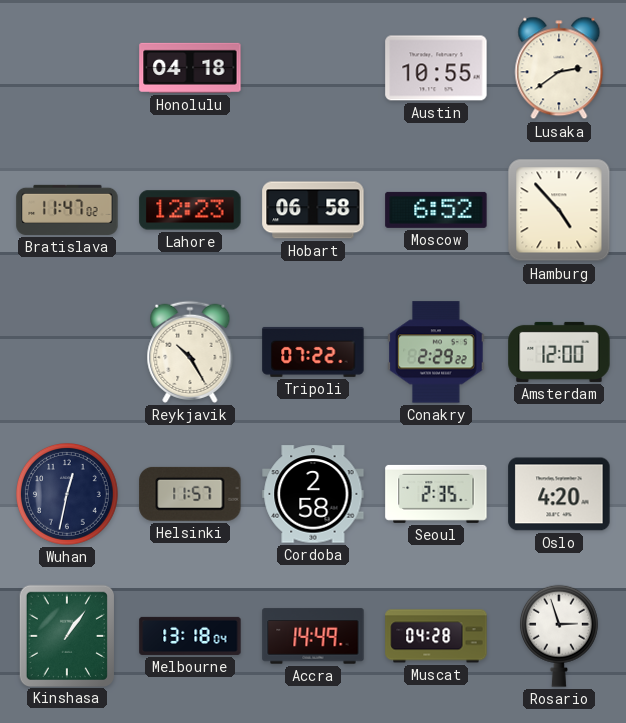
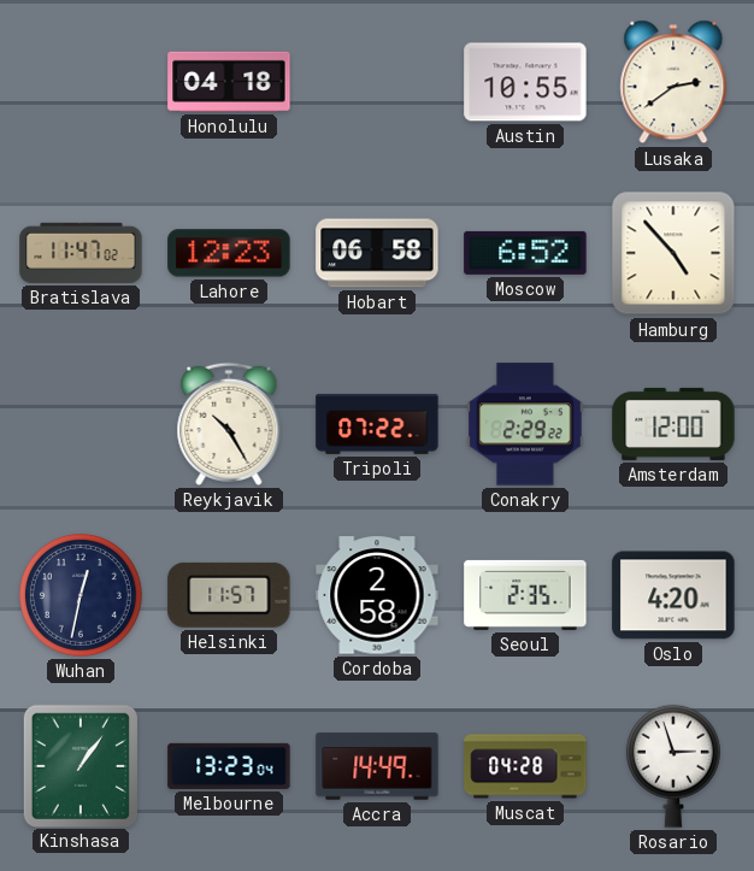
Melbourne: 13:18 -> 13:23
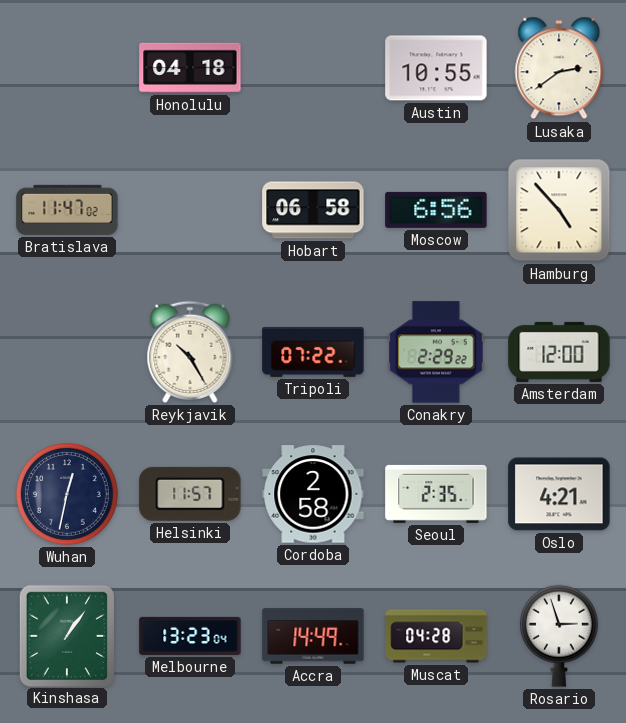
Lahore: 12:23 -> none
Moscow: 6:52 -> 6:56
Oslo: 4:20 -> 4:21
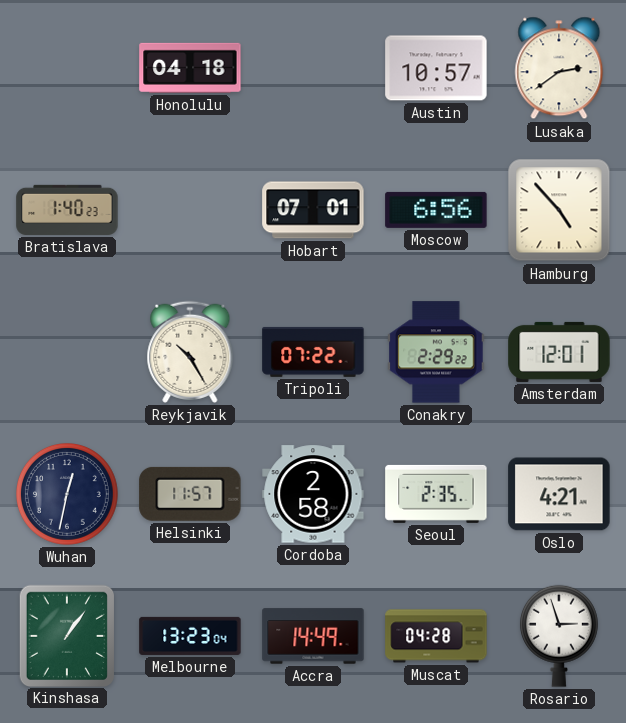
Austin: 10:55 -> 10:57
Bratislava: 11:47 -> 1:40
Hobart: 06:58 -> 07:01
Amsterdam: 12:00 -> 12:01
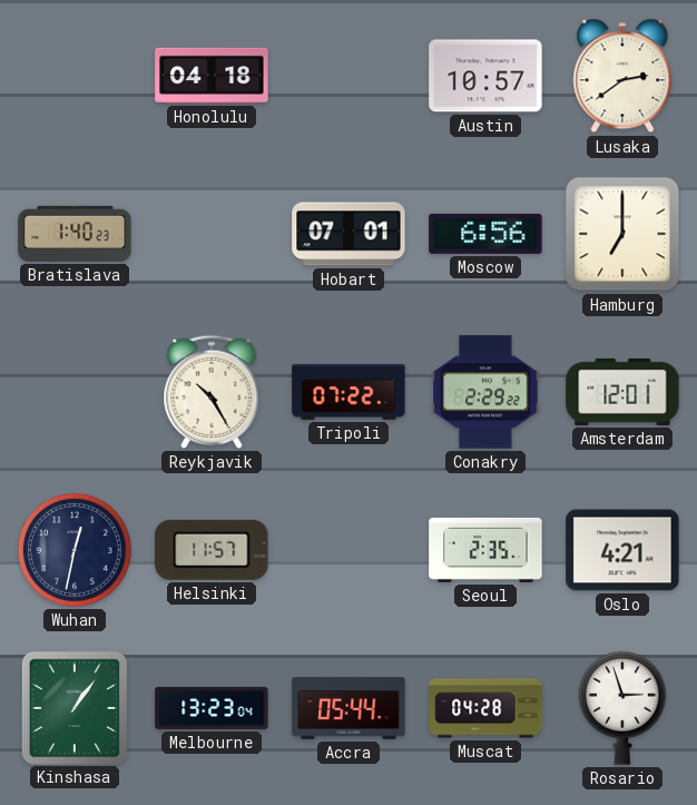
Hamburg: 4:53 -> 7:00
Cordoba: 2:58 -> none
Accra: 14:49 -> 05:44
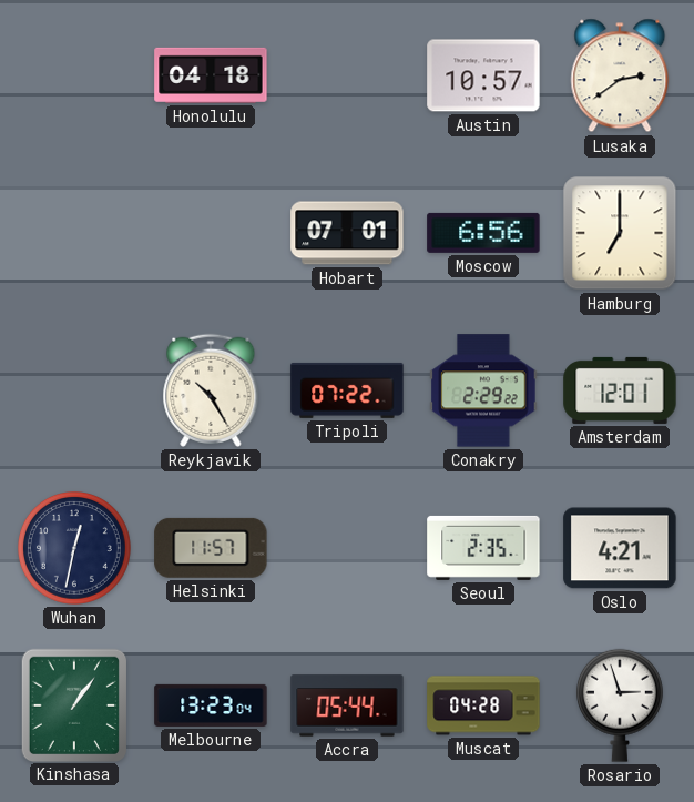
Bratislava: 1:40 -> none
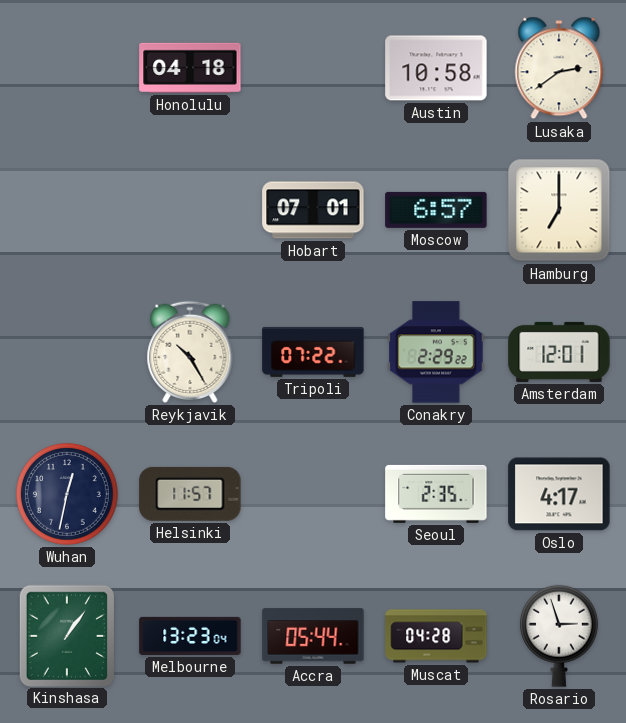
Austin: 10:57 -> 10:58
Moscow: 6:56 -> 6:57
Oslo: 4:21 -> 4:17
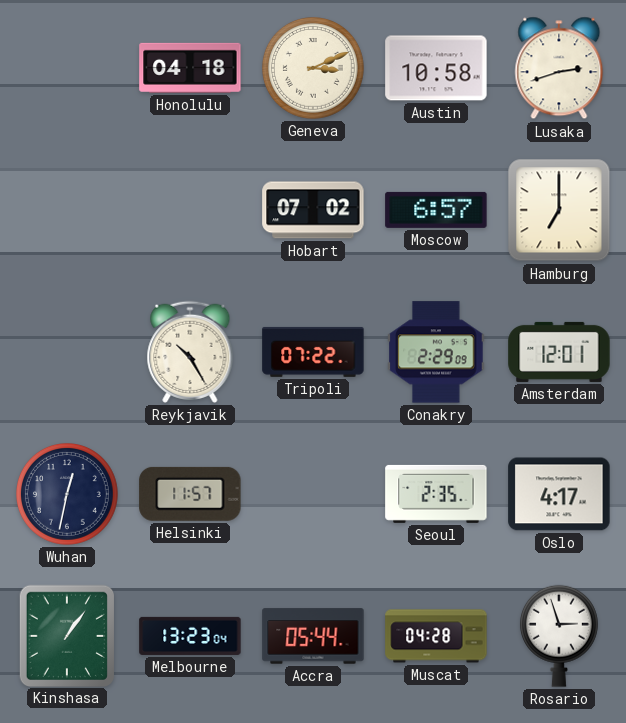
Geneva: none -> 3:11
Lusaka: 2:39 -> 2:42
Hobart: 07:01 -> 07:02
Conakry: 2:29:22 -> 2:29:09
